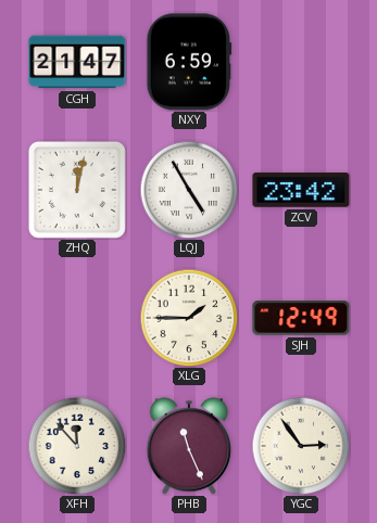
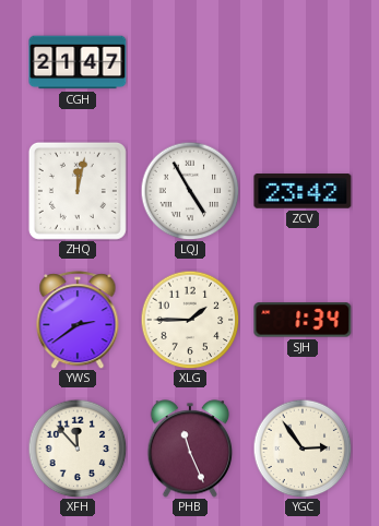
NXY: 6:59 -> none
YWS: none -> 2:39
SJH: 12:49 -> 1:34
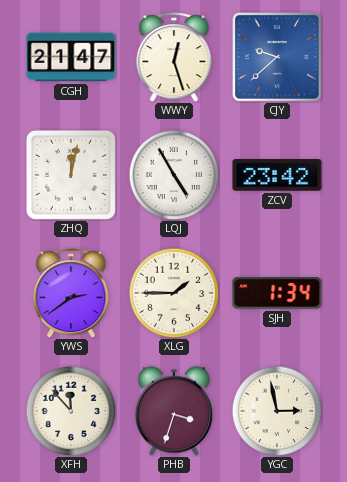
WWY: none -> 12:27
CJY: none -> 9:38
PHB: 11:26 -> 3:33
YGC: 2:54 -> 2:58
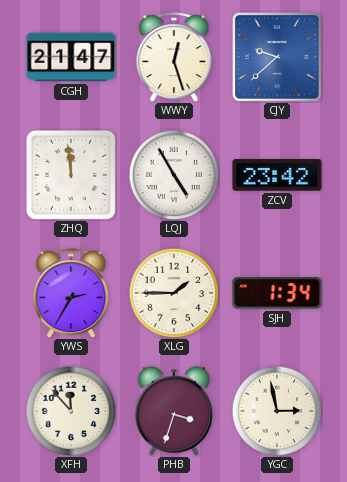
ZHQ: 12:02 -> 11:59
YWS: 2:39 -> 2:35
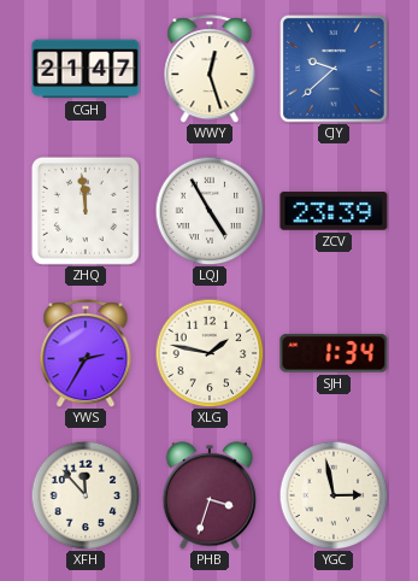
ZCV: 23:42 -> 23:39
XLG: 1:45 -> 1:47
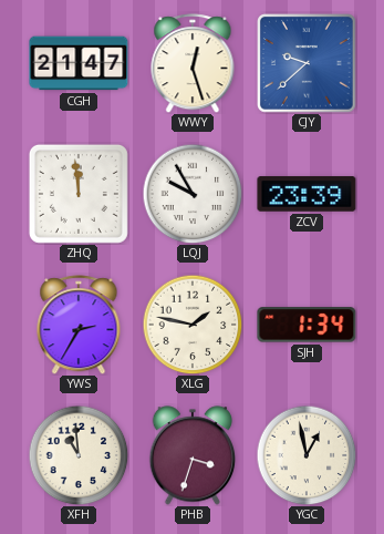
LQJ: 4:55 -> 9:55
XFH: 11:53 -> 10:59
YGC: 2:58 -> 12:58
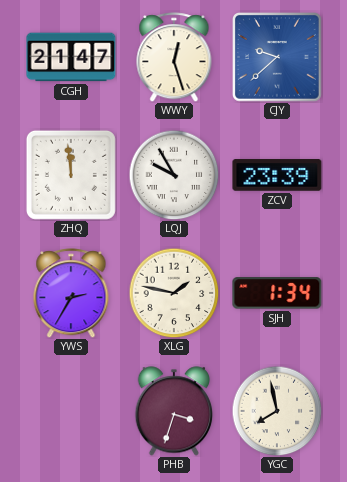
XFH: 10:59 -> none
YGC: 12:58 -> 7:58
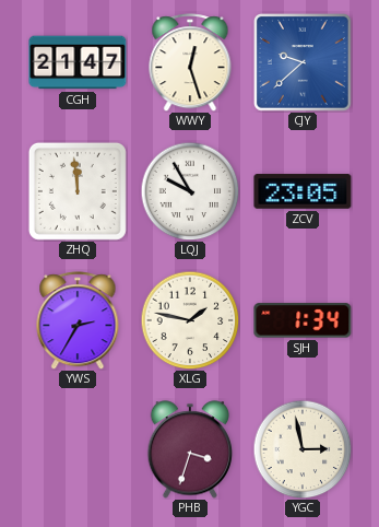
ZCV: 23:39 -> 23:05
YGC: 7:58 -> 2:58
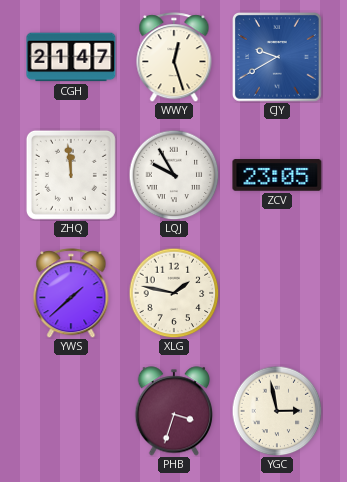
CJY: 9:38 -> 9:40
YWS: 2:35 -> 1:38
SJH: 1:34 -> none
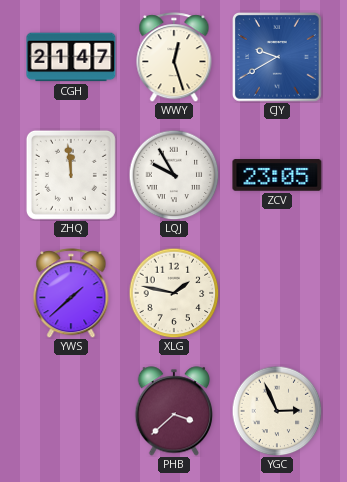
PHB: 3:33 -> 3:38
YGC: 2:58 -> 2:56
